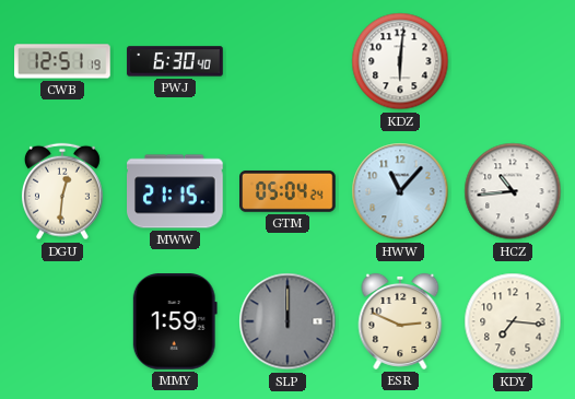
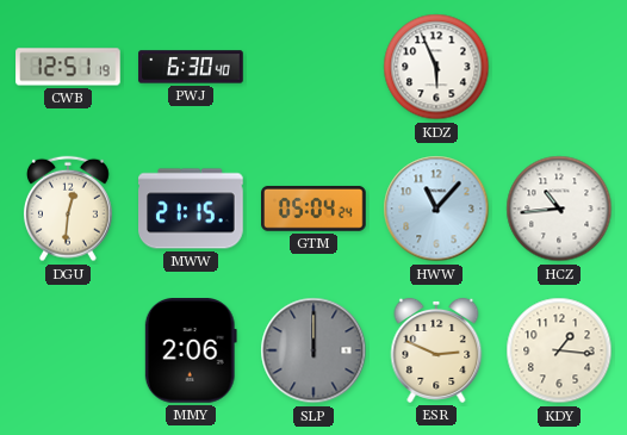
KDZ: 6:01 -> 5:56
MMY: 1:59 -> 2:06
KDY: 7:16 -> 1:16
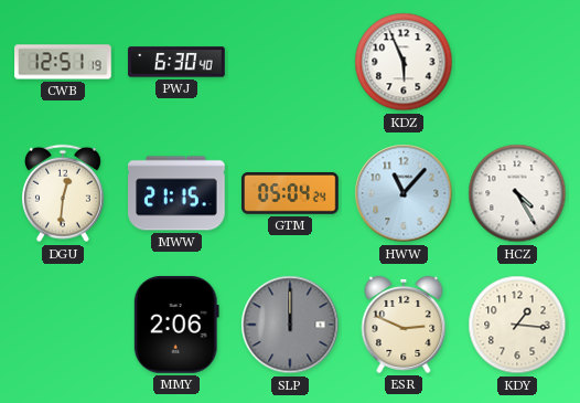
HCZ: 10:44 -> 4:25
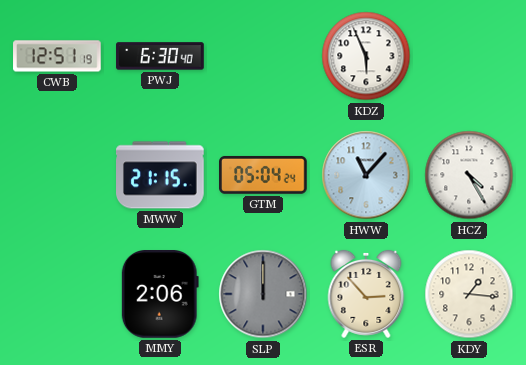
DGU: 12:31 -> none
ESR: 2:49 -> 2:53
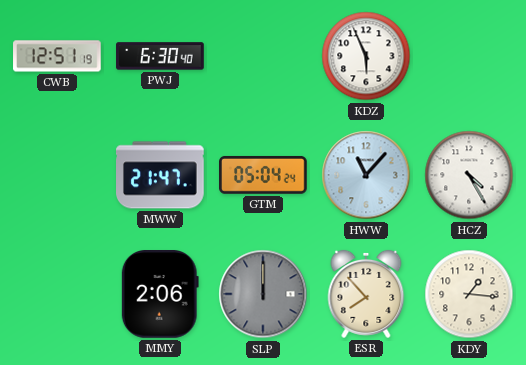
MWW: 21:15 -> 21:47
ESR: 2:53 -> 7:53
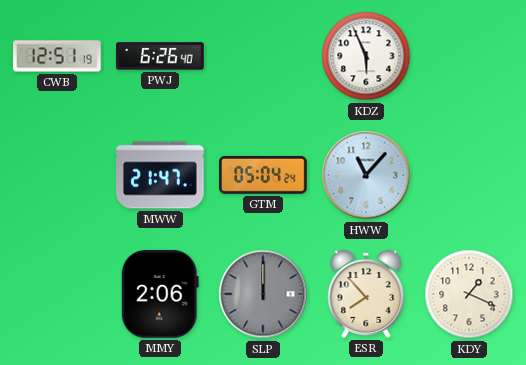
PWJ: 6:30 -> 6:26
HCZ: 4:25 -> none
KDY: 1:16 -> 1:19
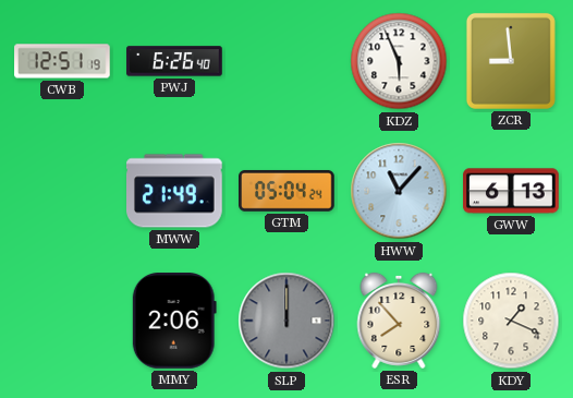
ZCR: none -> 8:59
MWW: 21:47 -> 21:49
GWW: none -> 6:13
